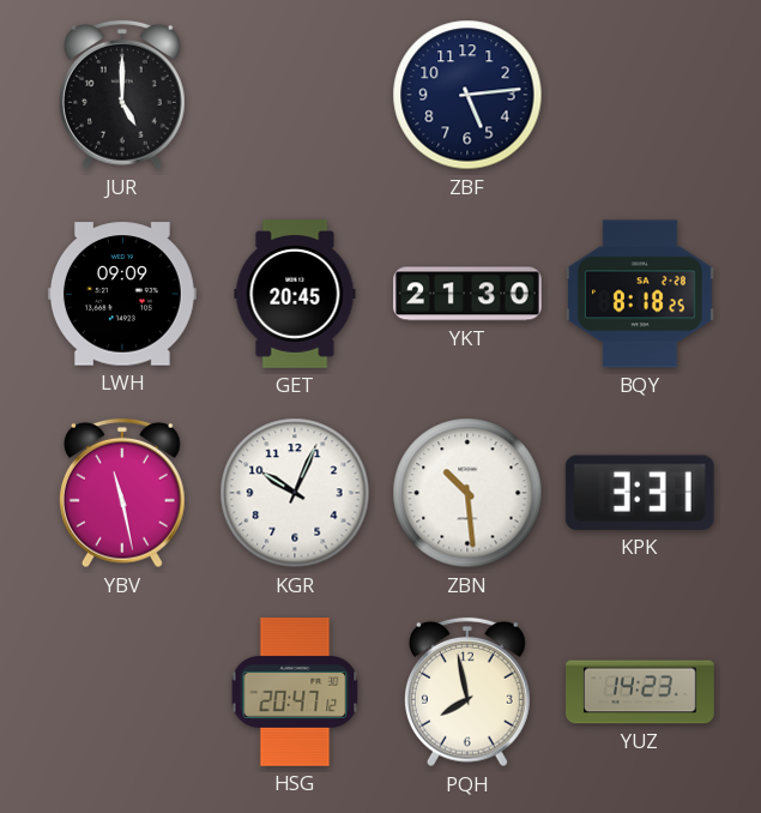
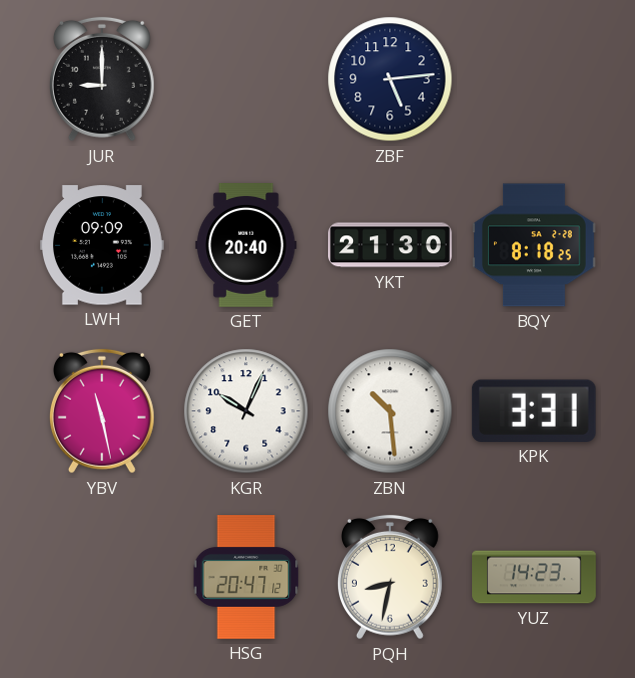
JUR: 5:00 -> 9:00
GET: 20:45 -> 20:40
PQH: 7:58 -> 8:32
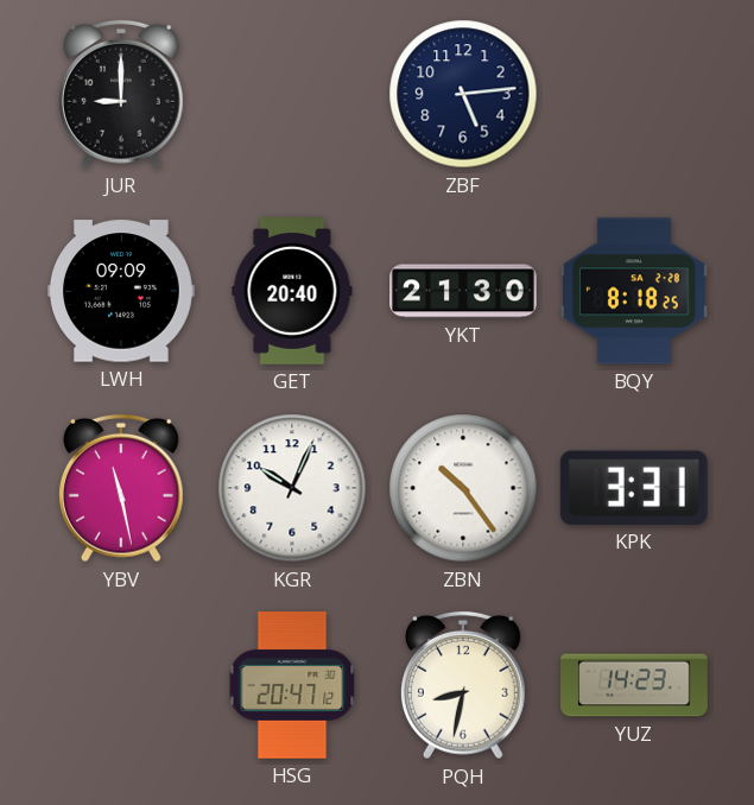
ZBN: 10:29 -> 10:24
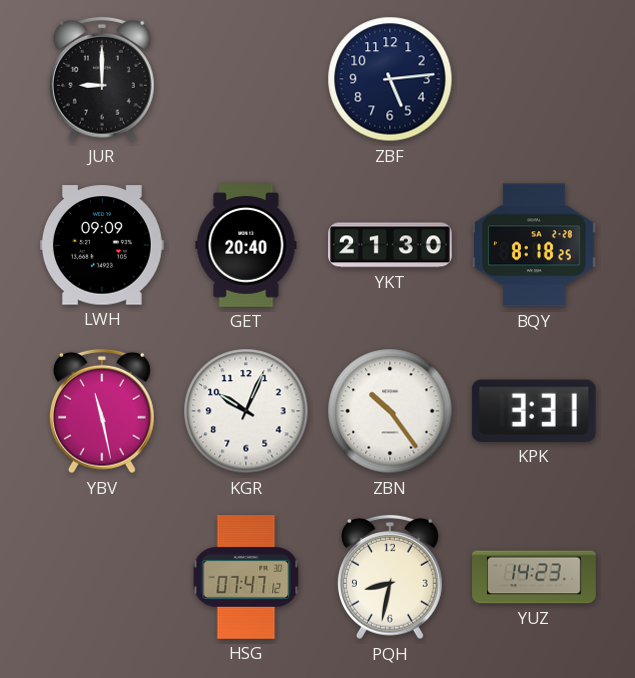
HSG: 20:47 -> 07:47
